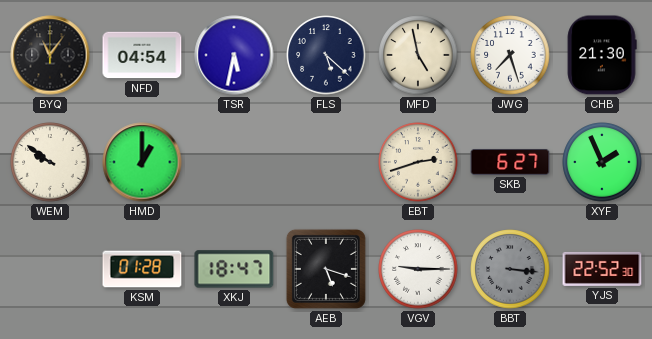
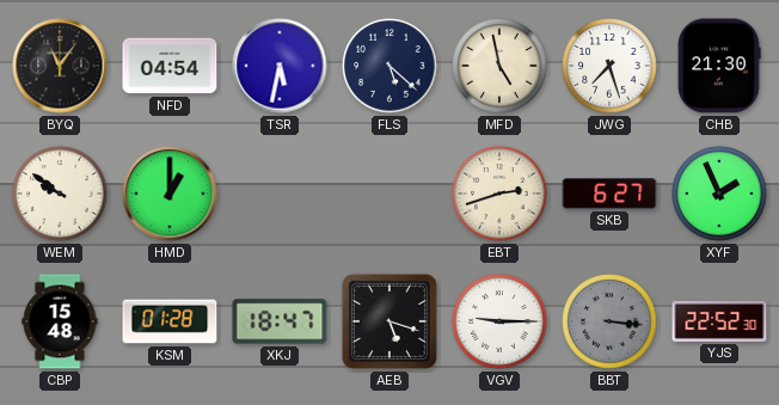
CBP: none -> 15:48
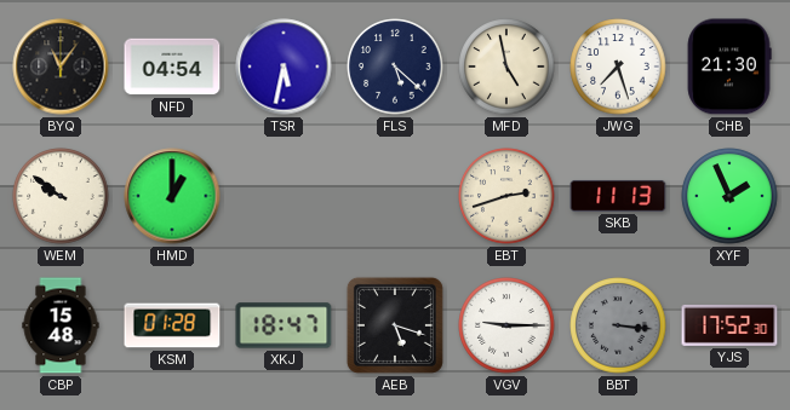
SKB: 6:27 -> 11:13
YJS: 22:52 -> 17:52
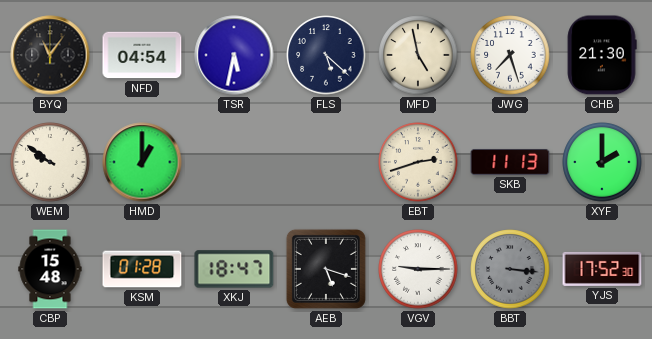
XYF: 1:56 -> 2:00
